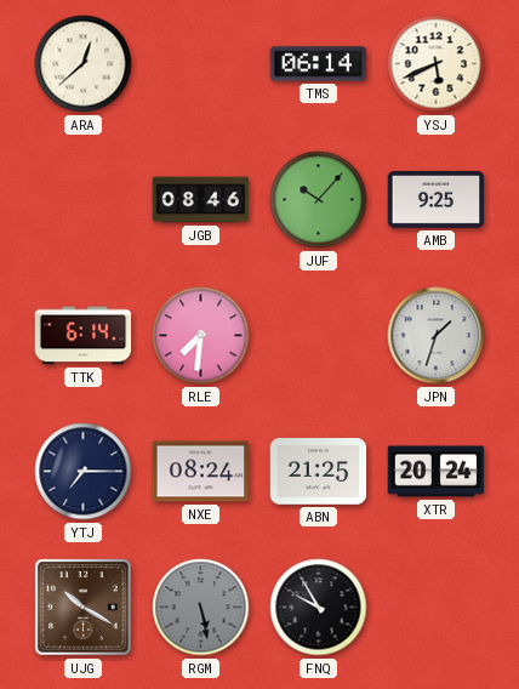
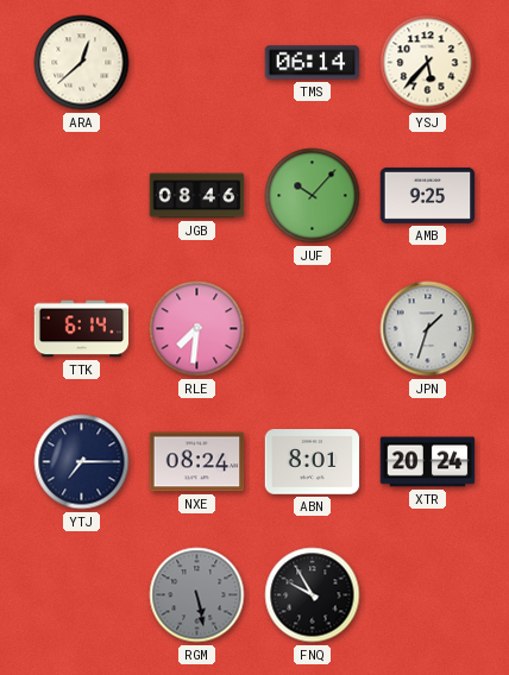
YSJ: 5:41 -> 5:37
ABN: 21:25 -> 8:01
UJG: 10:20 -> none
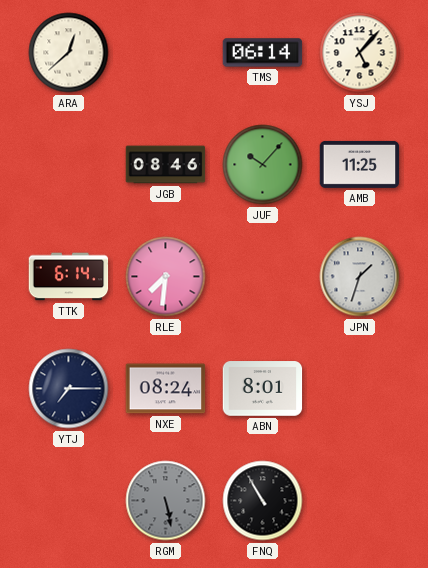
YSJ: 5:37 -> 5:07
AMB: 9:25 -> 11:25
XTR: 20:24 -> none
FNQ: 9:55 -> 10:55
